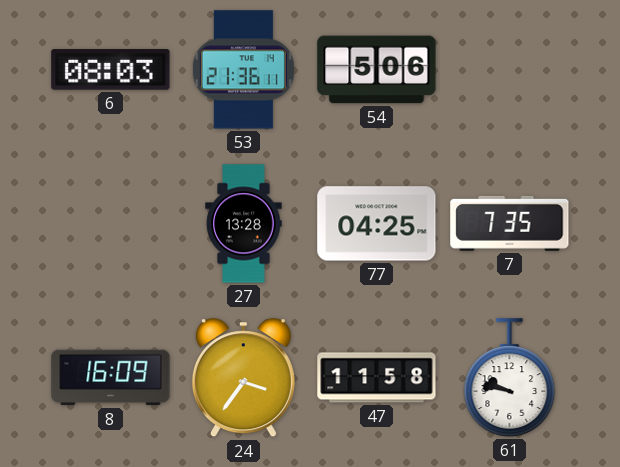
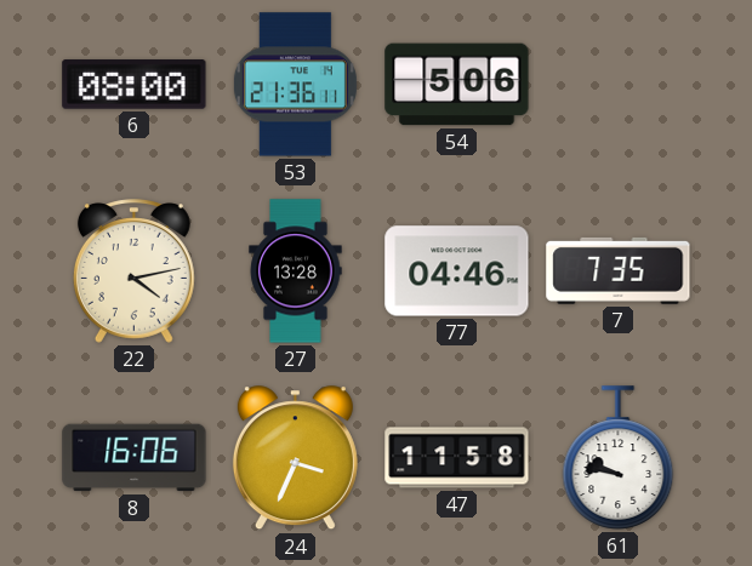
6: 08:03 -> 08:00
22: none -> 4:13
77: 04:25 -> 04:46
8: 16:09 -> 16:06
24: 3:36 -> 3:34
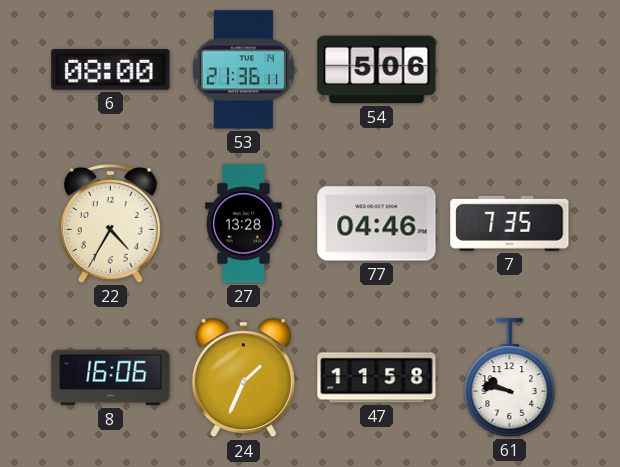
22: 4:13 -> 4:35
24: 3:34 -> 1:34
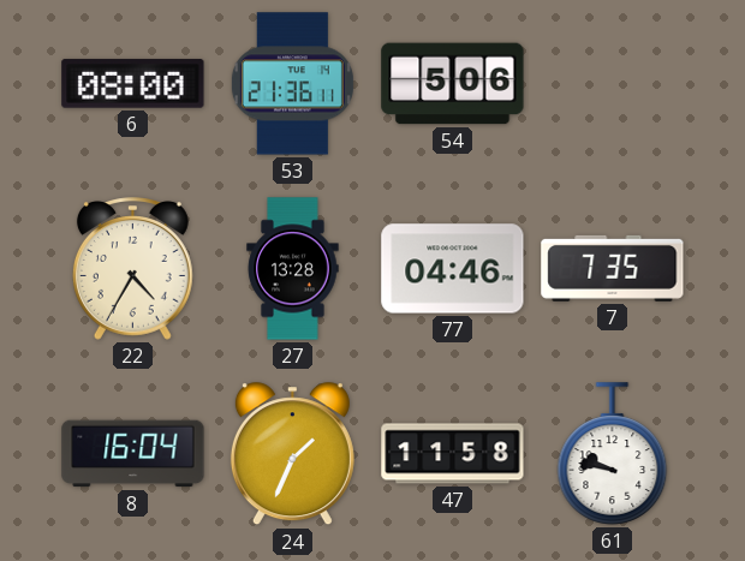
8: 16:06 -> 16:04
